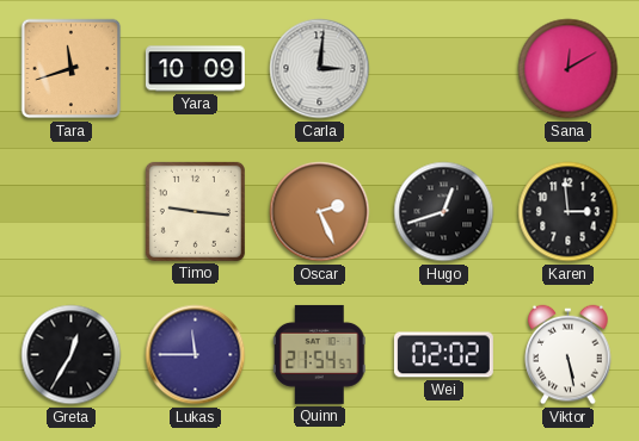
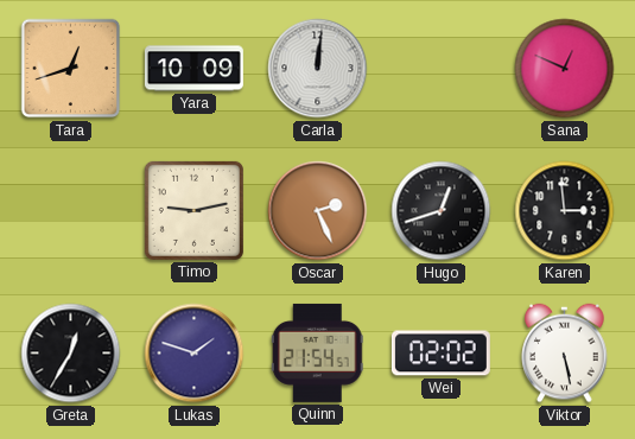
Tara: 11:42 -> 12:42
Carla: 3:01 -> 12:01
Sana: 12:10 -> 12:49
Timo: 9:16 -> 9:13
Lukas: 11:45 -> 1:48
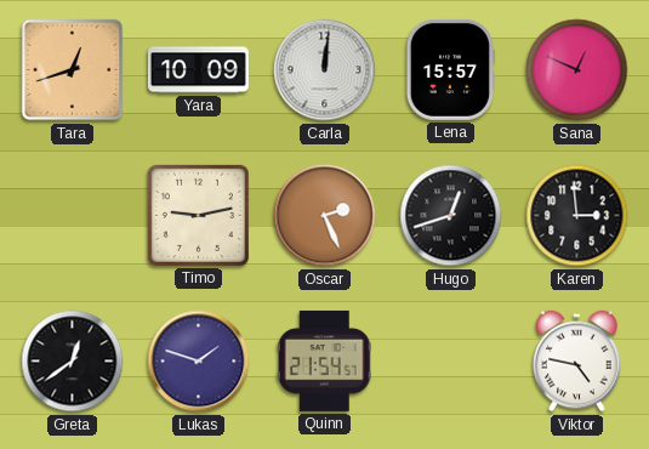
Lena: none -> 15:57
Greta: 12:35 -> 12:39
Wei: 02:02 -> none
Viktor: 5:28 -> 4:47
